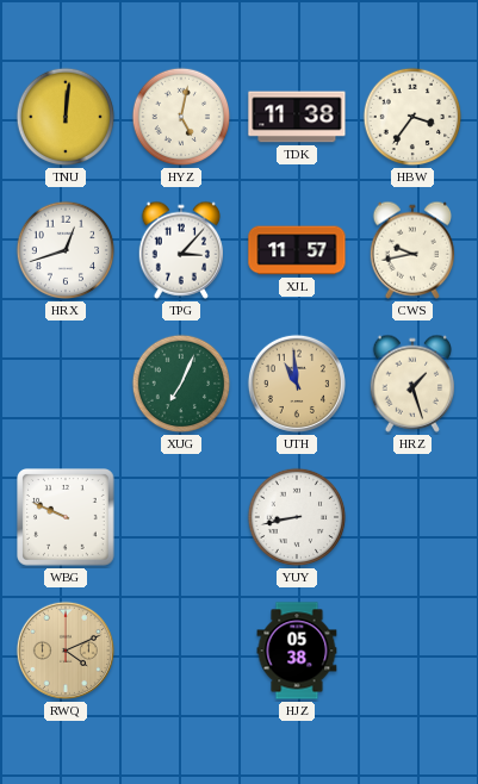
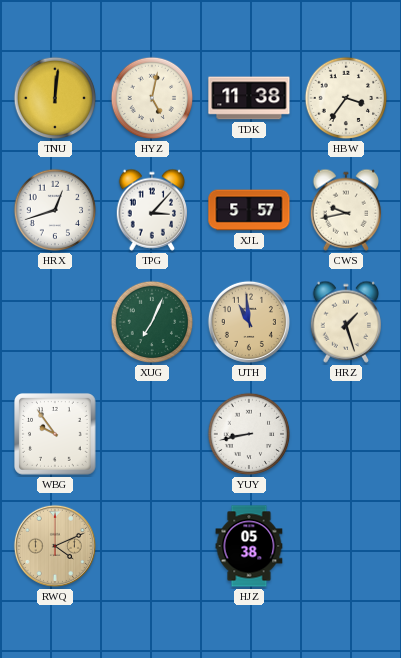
XJL: 11:57 -> 5:57
WBG: 9:49 -> 9:54
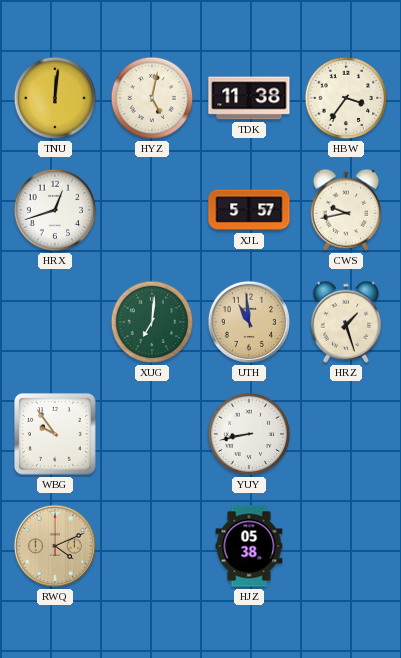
TPG: 3:07 -> none
XUG: 7:04 -> 7:01
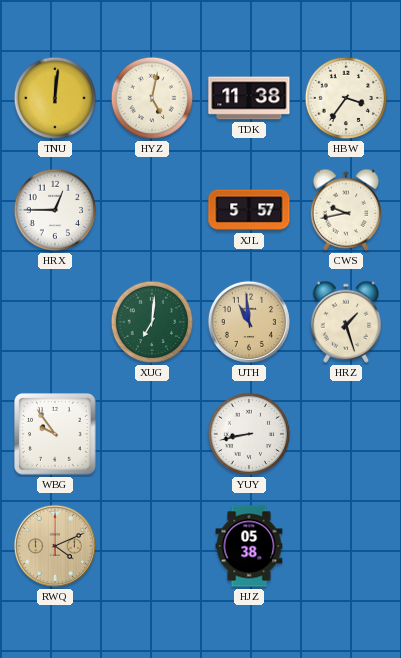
HRX: 12:42 -> 12:45
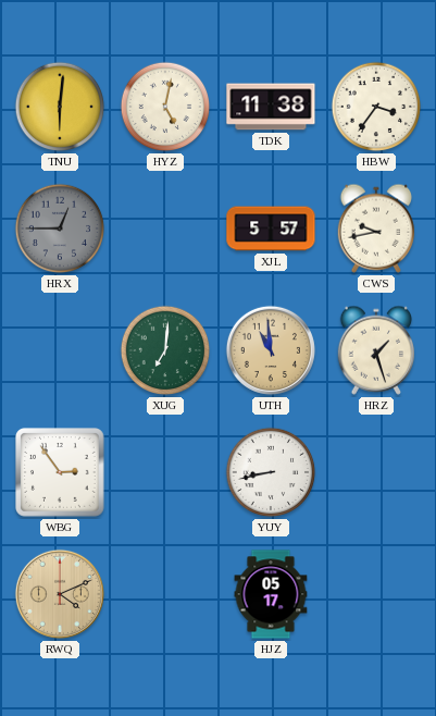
TNU: 12:01 -> 6:01
HRX dial: white -> grey
WBG: 9:54 -> 2:54
HJZ: 05:38 -> 05:17
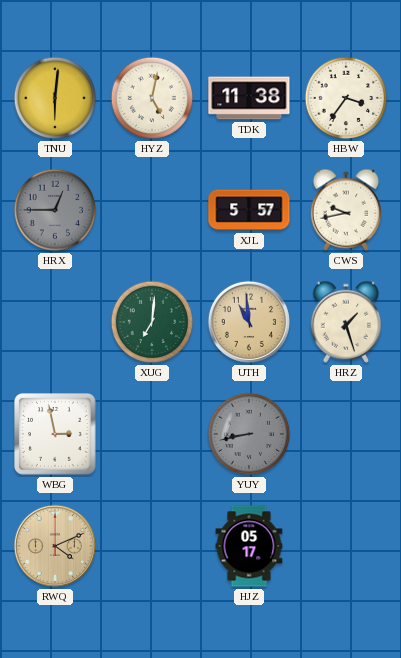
WBG: 2:54 -> 2:58
YUY dial: white -> grey
